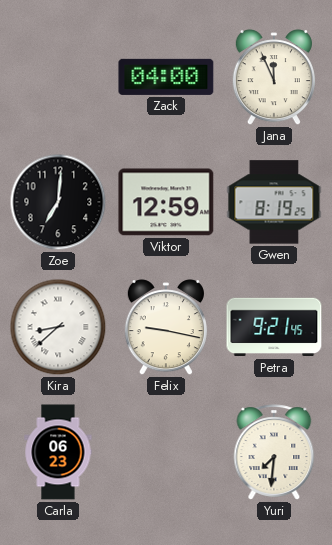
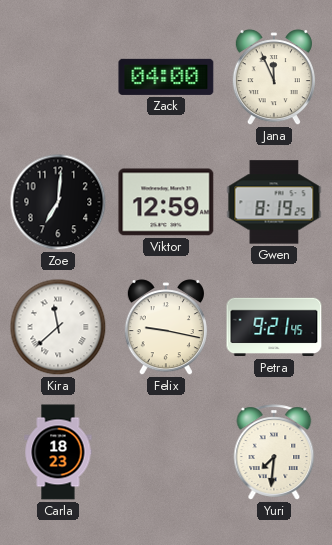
Kira: 8:38 -> 11:38
Carla: 06:23 -> 18:23
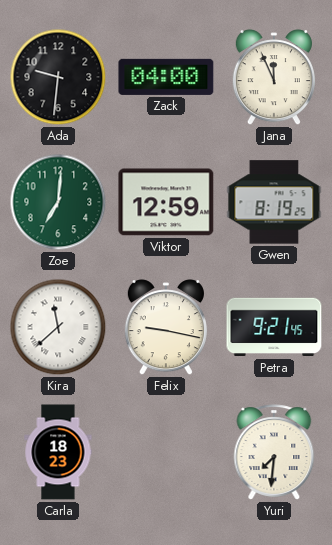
Ada: none -> 9:31
Zoe dial: black -> green
